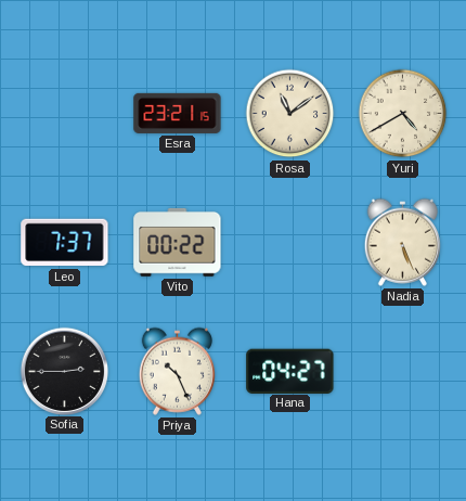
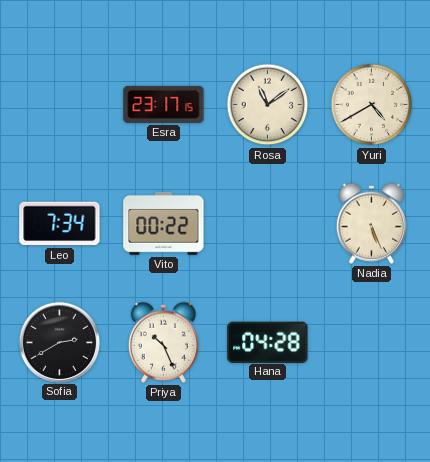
Esra: 23:21 -> 23:17
Leo: 7:37 -> 7:34
Sofia: 2:45 -> 2:40
Hana: 04:27 -> 04:28
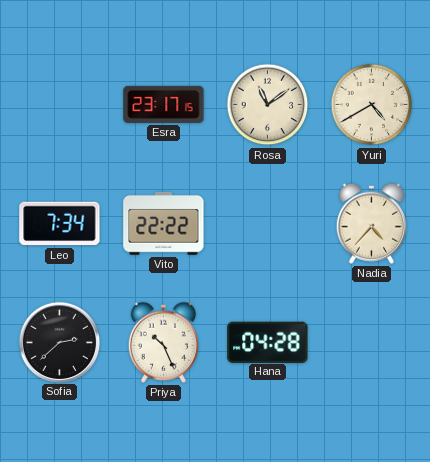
Vito: 00:22 -> 22:22
Nadia: 5:26 -> 4:37
Sofia: 2:40 -> 2:38
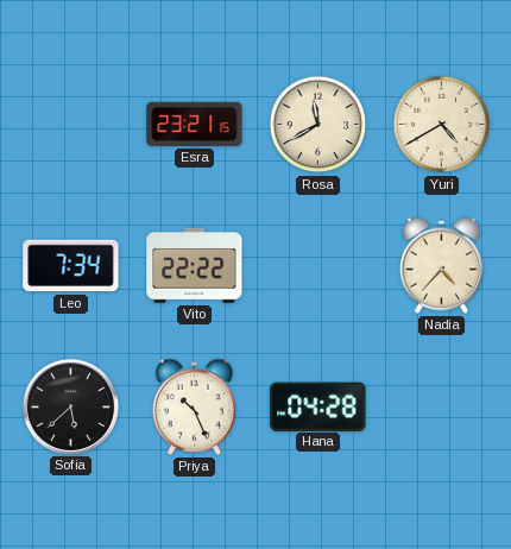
Esra: 23:17 -> 23:21
Rosa: 11:09 -> 11:40
Sofia: 2:38 -> 5:38
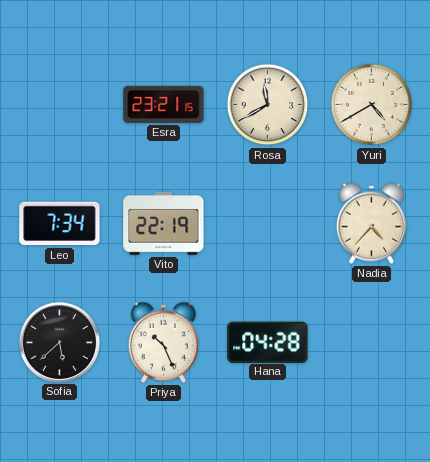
Vito: 22:22 -> 22:19
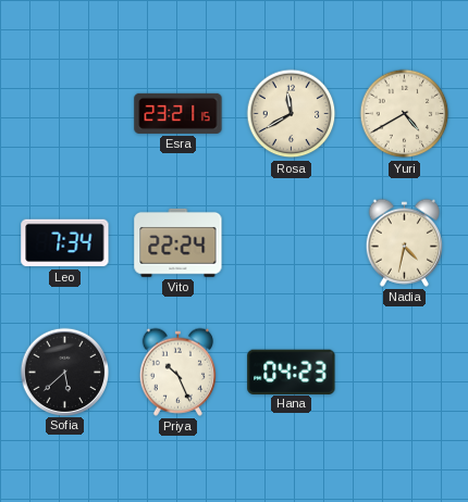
Vito: 22:19 -> 22:24
Nadia: 4:37 -> 4:32
Hana: 04:28 -> 04:23
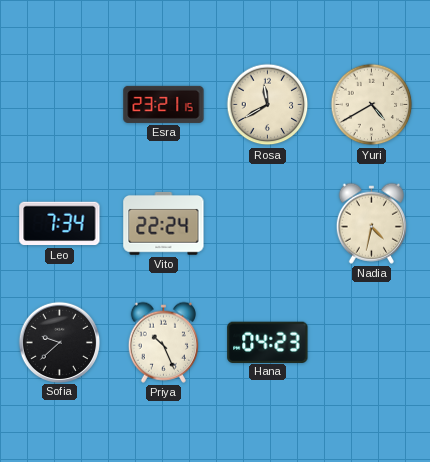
Sofia: 5:38 -> 9:38
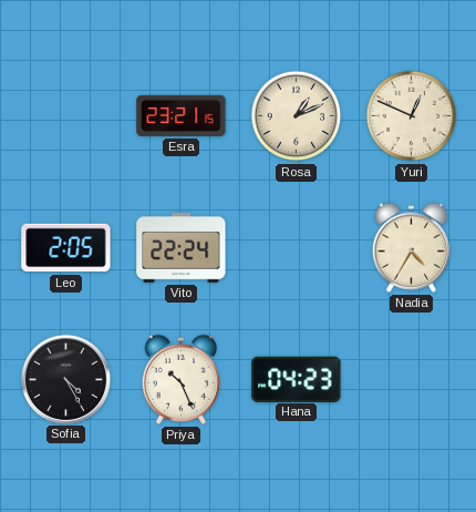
Rosa: 11:40 -> 1:11
Yuri: 4:40 -> 12:49
Leo: 7:34 -> 2:05
Nadia: 4:32 -> 4:35
Sofia: 9:38 -> 4:25
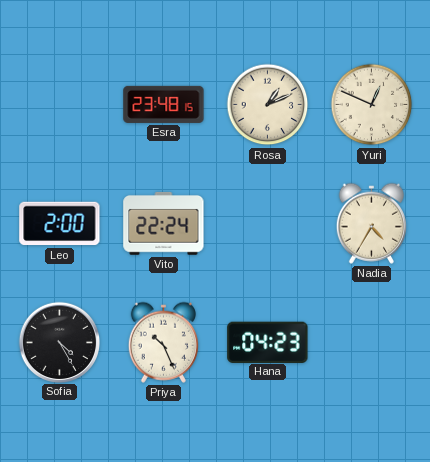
Esra: 23:21 -> 23:48
Leo: 2:05 -> 2:00
